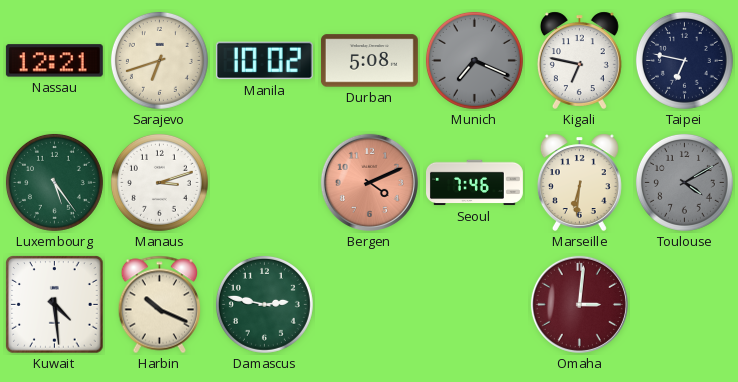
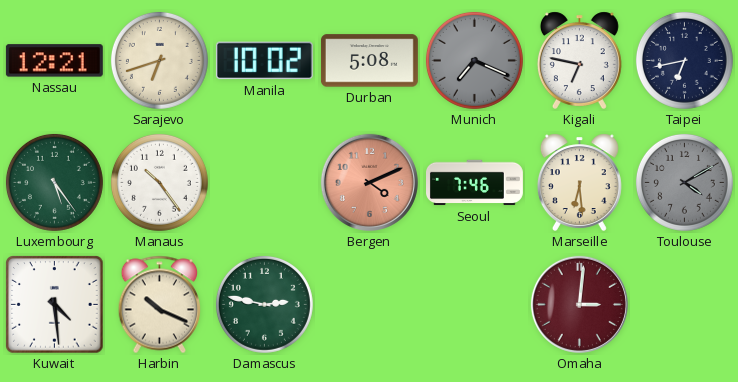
Taipei: 6:47 -> 6:43
Manaus: 3:12 -> 10:24
Marseille: 6:31 -> 6:29
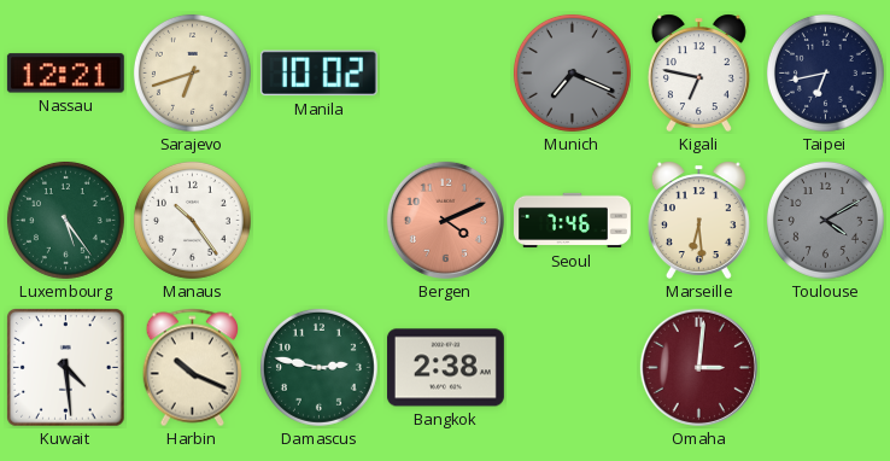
Durban: 5:08 -> none
Bangkok: none -> 2:38
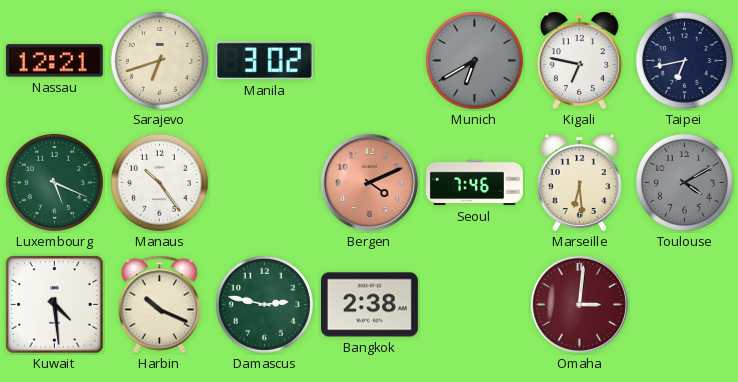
Manila: 10:02 -> 3:02
Munich: 7:19 -> 6:40
Luxembourg: 5:24 -> 5:19
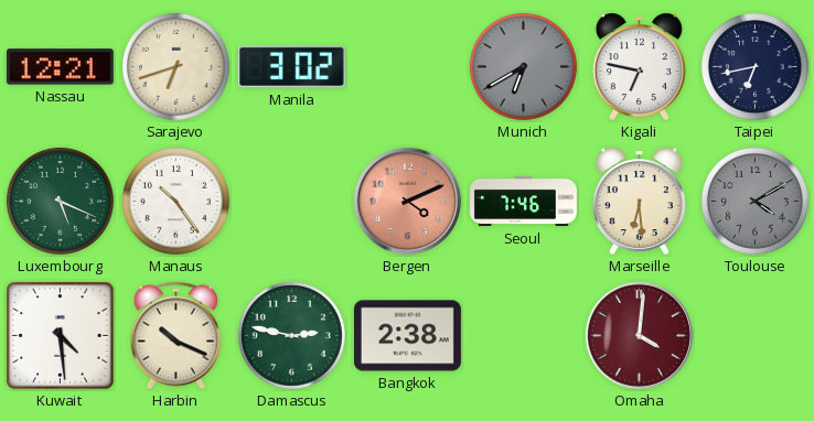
Omaha: 3:01 -> 4:01
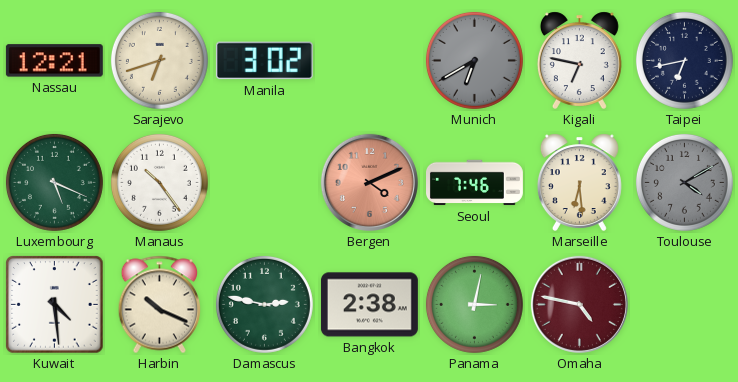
Panama: none -> 3:02
Omaha: 4:01 -> 4:47
